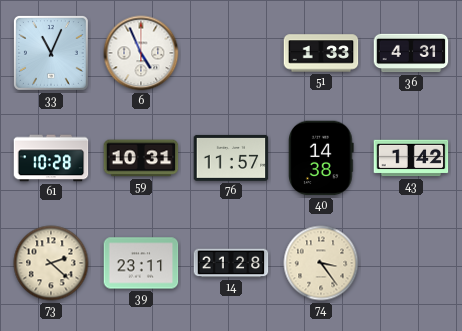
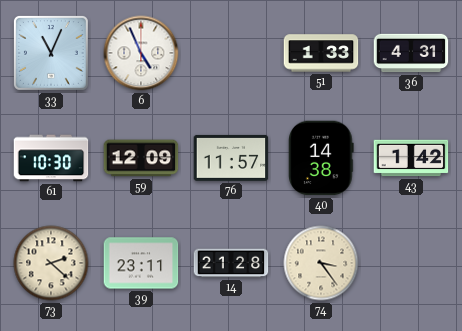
61: 10:28 -> 10:30
59: 10:31 -> 12:09
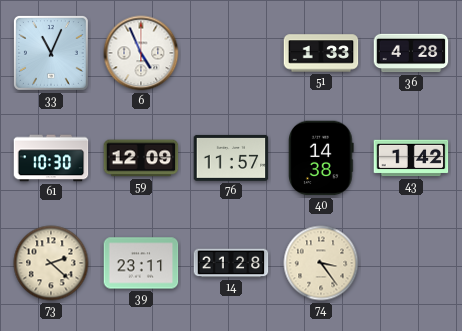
36: 4:31 -> 4:28
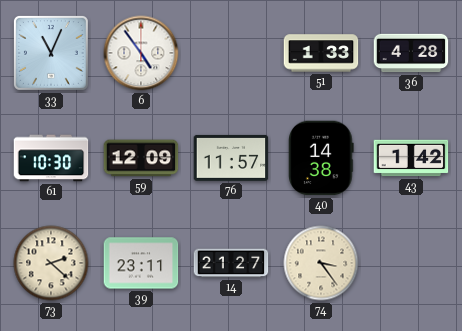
6: 4:56 -> 4:54
14: 21:28 -> 21:27
